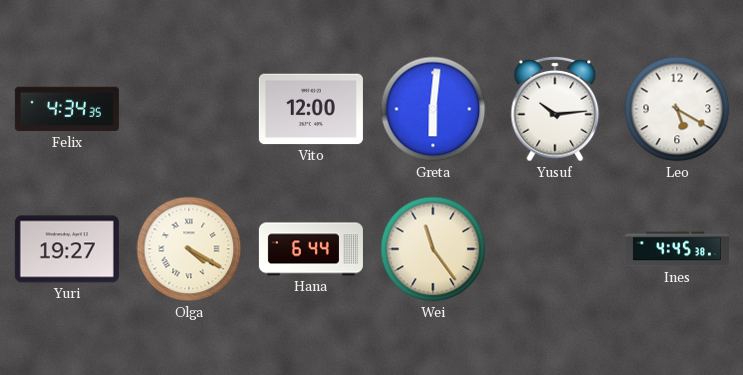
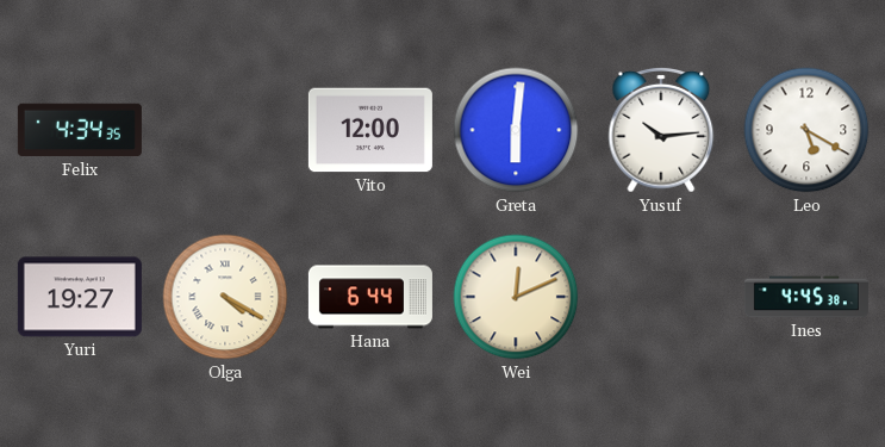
Wei: 11:24 -> 12:11
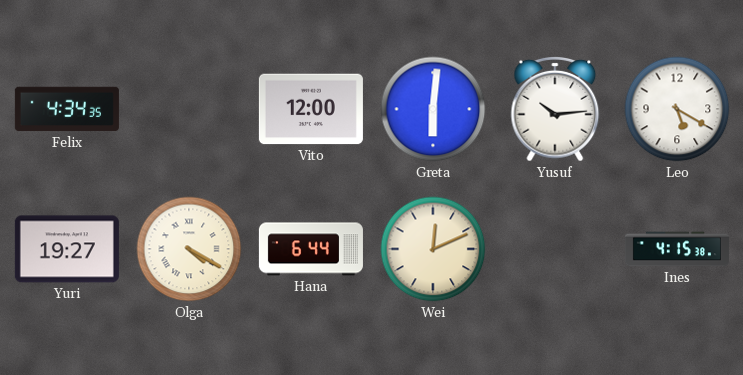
Ines: 4:45 -> 4:15
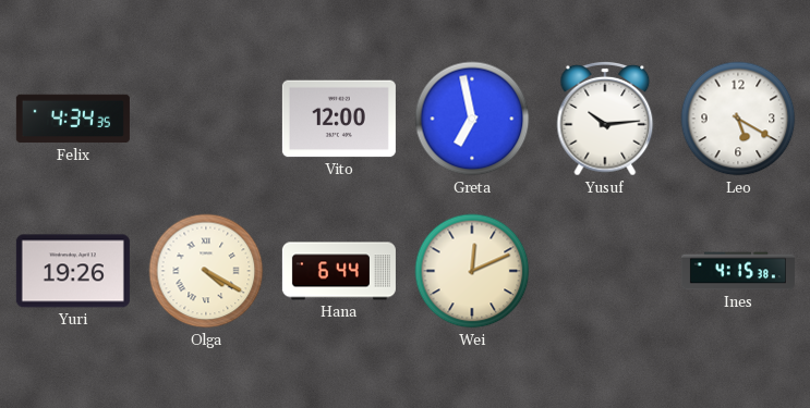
Greta: 6:01 -> 6:58
Yuri: 19:27 -> 19:26
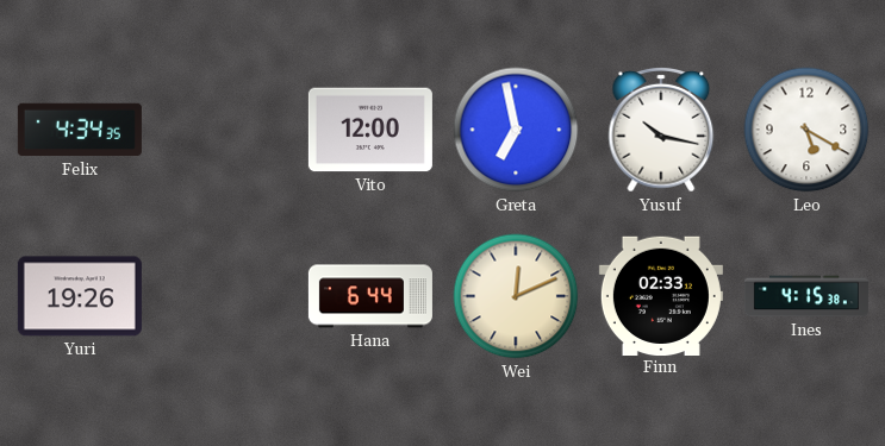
Yusuf: 10:14 -> 10:17
Olga: 4:20 -> none
Finn: none -> 02:33
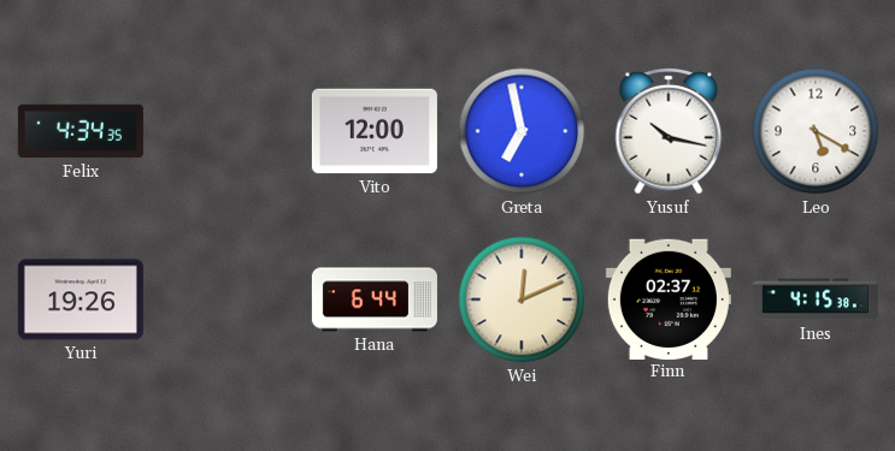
Finn: 02:33 -> 02:37
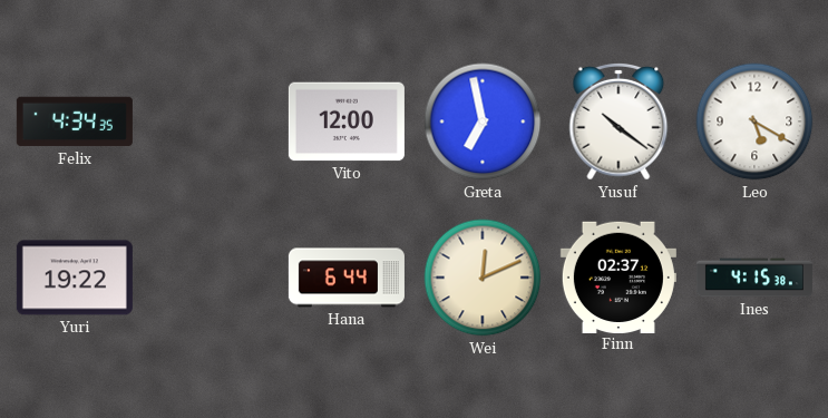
Yusuf: 10:17 -> 10:21
Yuri: 19:26 -> 19:22
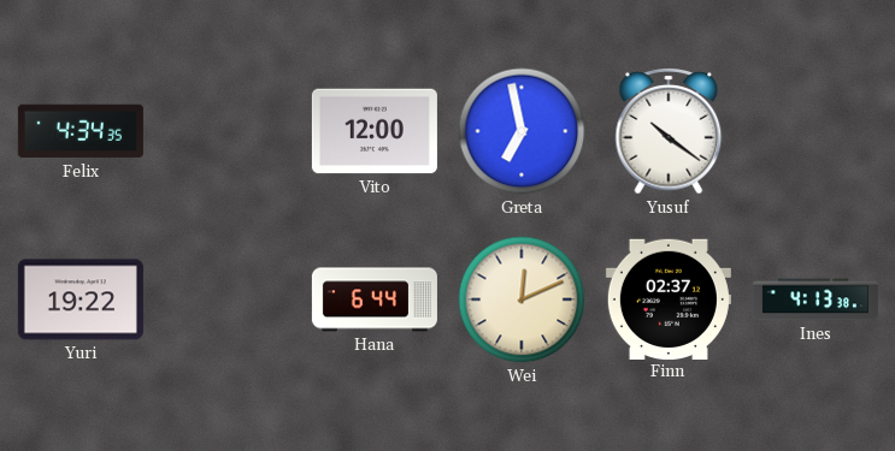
Leo: 5:20 -> none
Ines: 4:15 -> 4:13
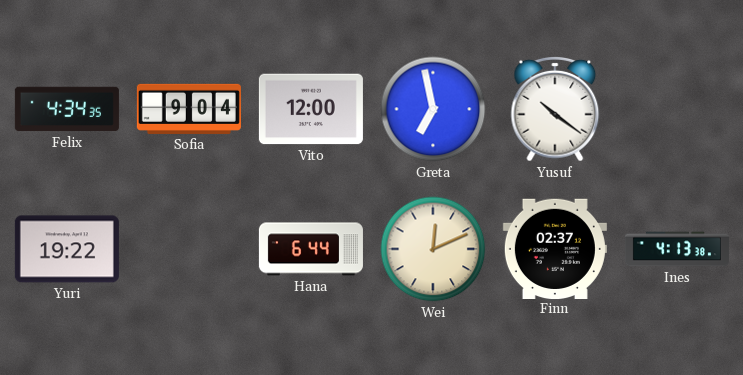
Sofia: none -> 9:04
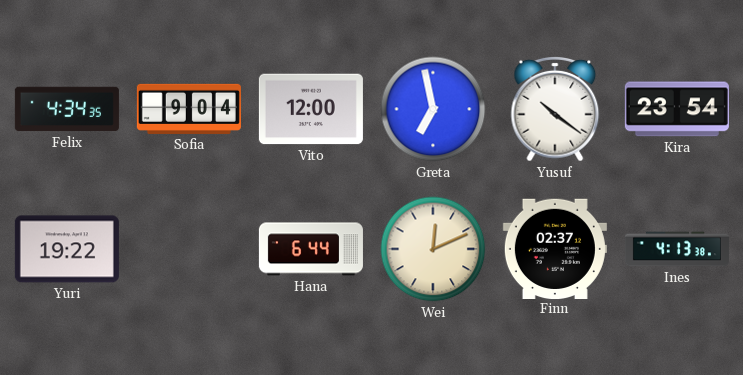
Kira: none -> 23:54
